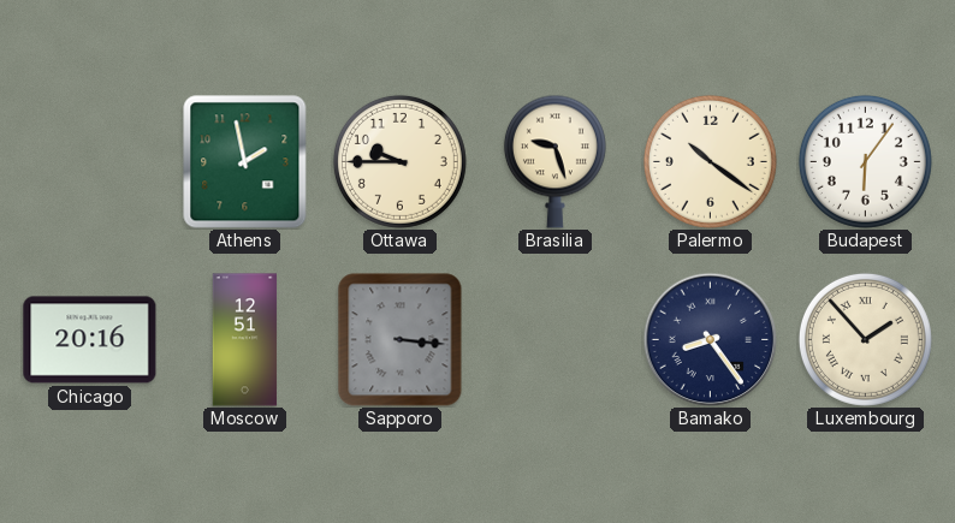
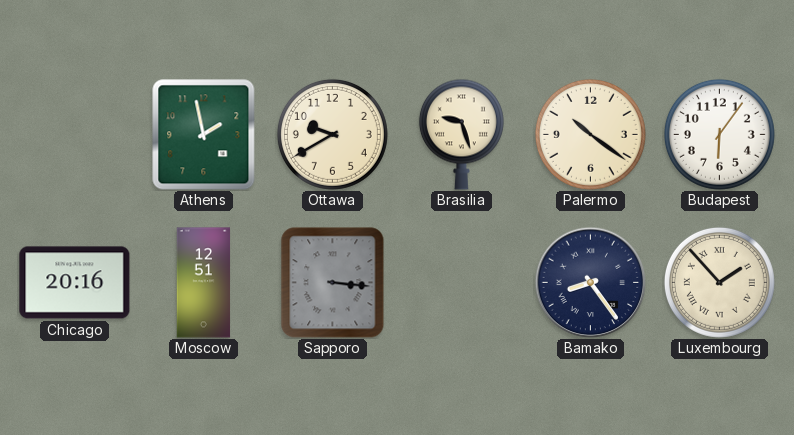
Ottawa: 9:45 -> 9:40
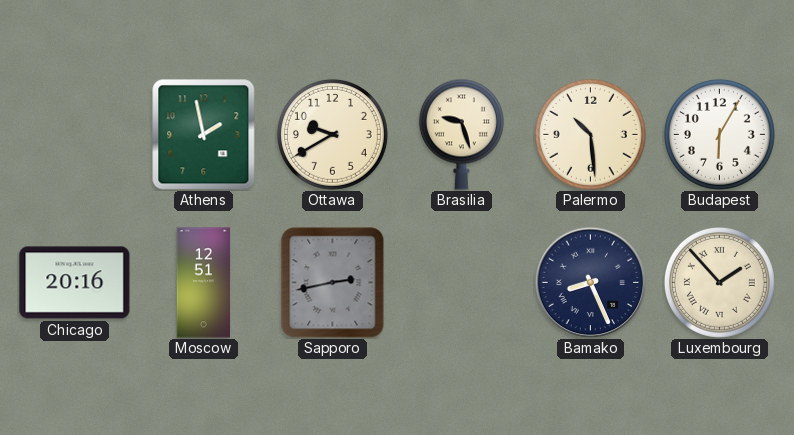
Palermo: 10:21 -> 10:29
Budapest: 6:06 -> 6:05
Sapporo: 3:16 -> 2:43
Bamako: 8:24 -> 8:26
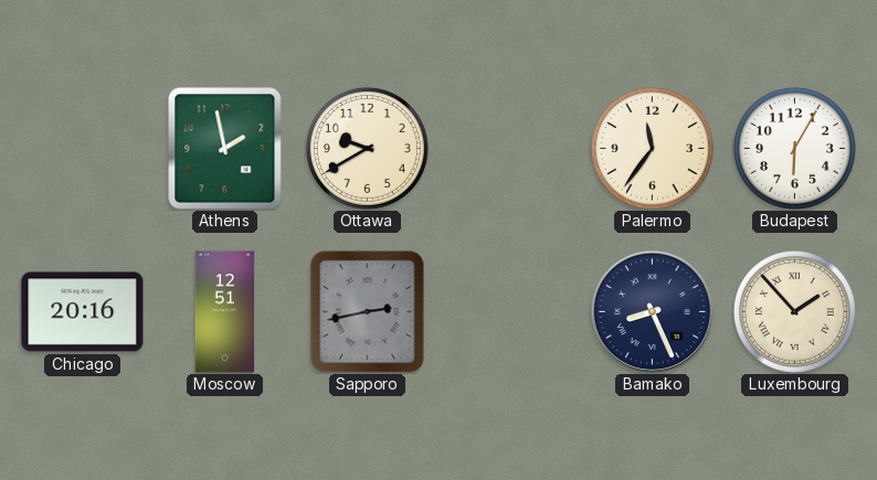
Brasilia: 9:27 -> none
Palermo: 10:29 -> 11:36
